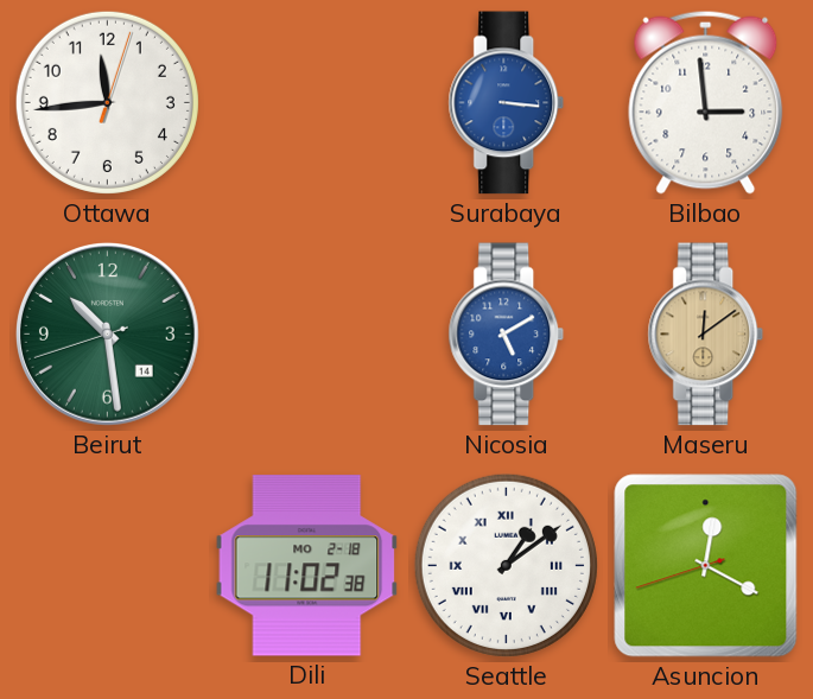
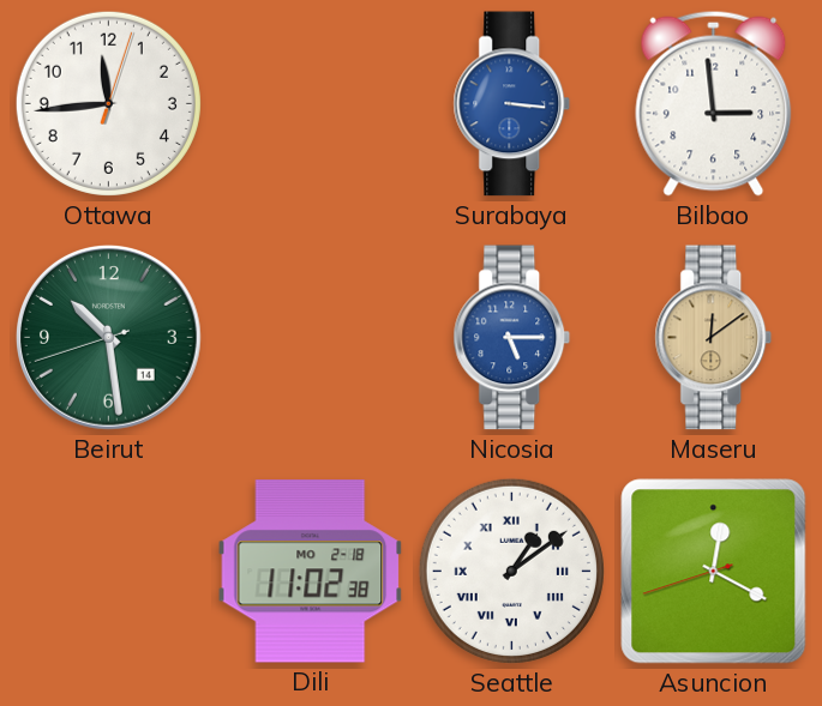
Nicosia: 5:10 -> 5:15
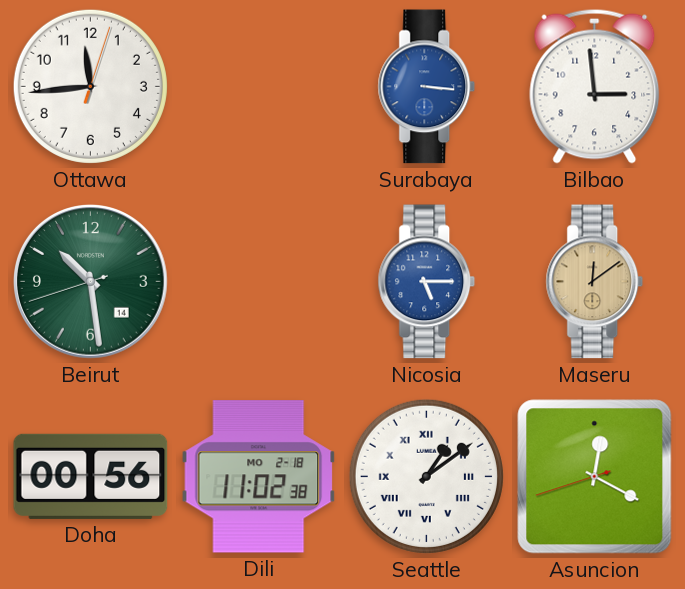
Doha: none -> 00:56
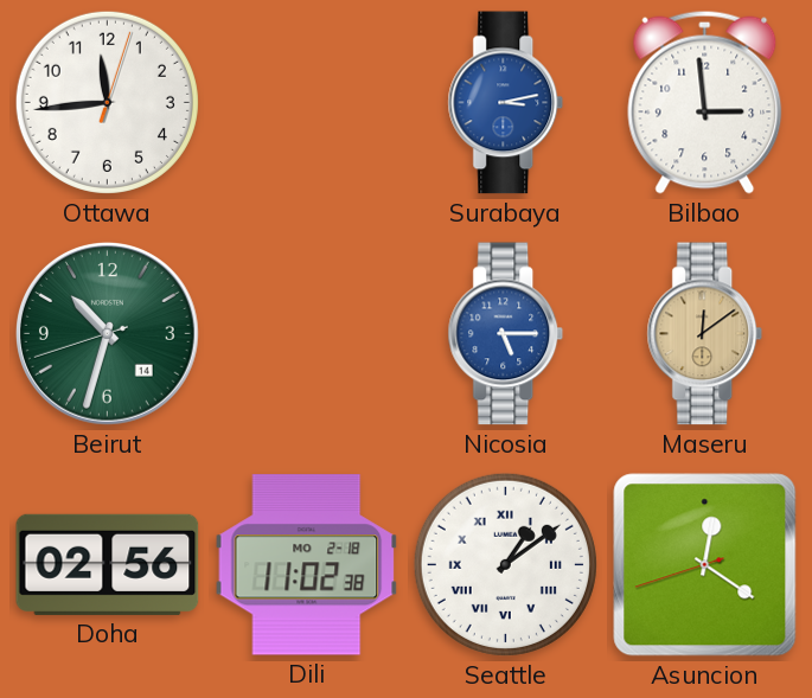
Surabaya: 3:16 -> 3:13
Beirut: 10:28 -> 10:32
Doha: 00:56 -> 02:56
Asuncion: 12:19 -> 12:20
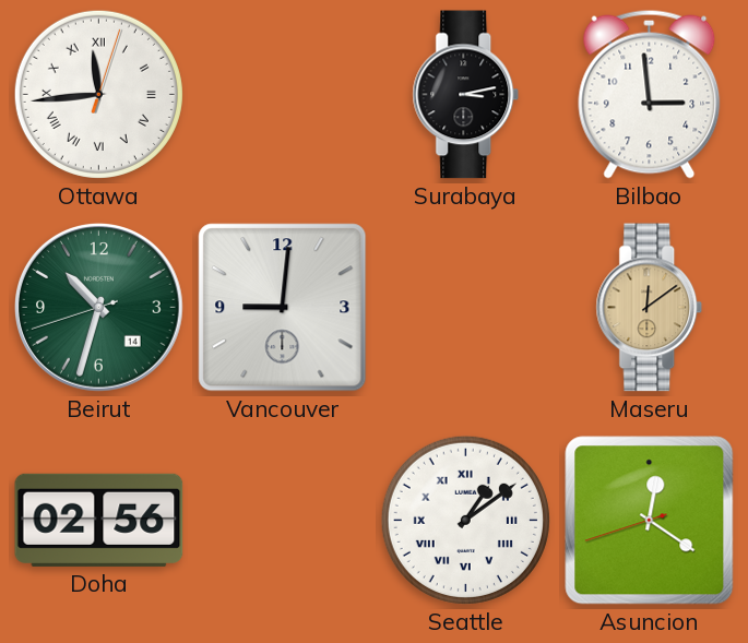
Ottawa numerals: Arabic -> Roman
Surabaya dial: blue -> black
Vancouver: none -> 9:01
Nicosia: 5:15 -> none
Dili: 11:02 -> none
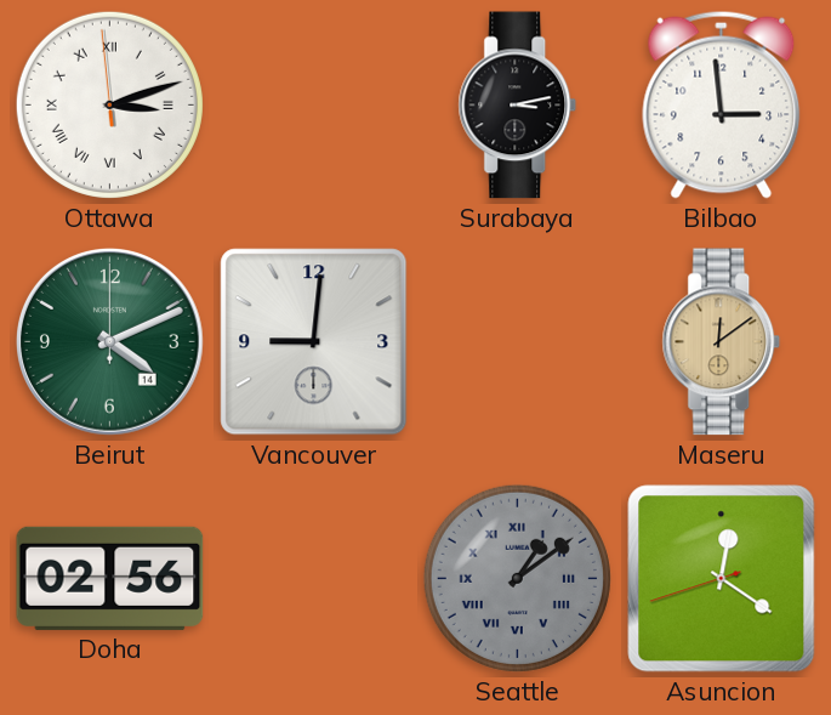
Ottawa: 11:44 -> 3:11
Beirut: 10:32 -> 4:11
Seattle dial: white -> grey
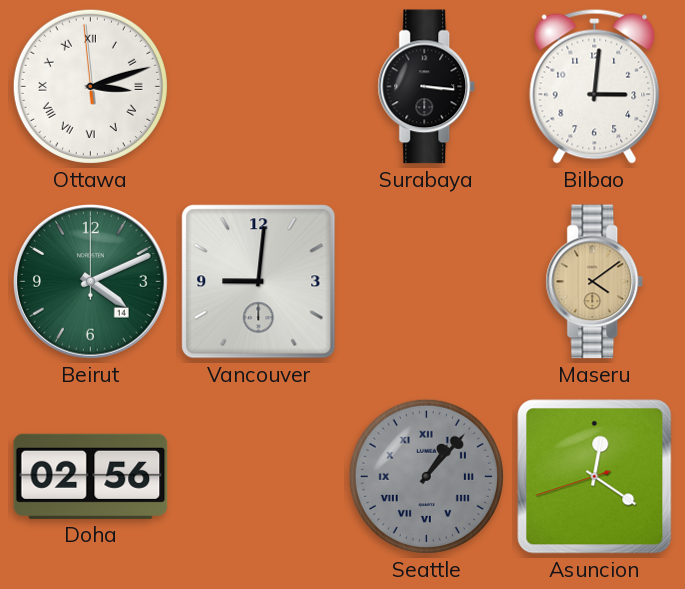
Surabaya: 3:13 -> 3:16
Bilbao: 2:59 -> 3:01
Maseru: 12:09 -> 4:09
Seattle: 1:09 -> 1:07
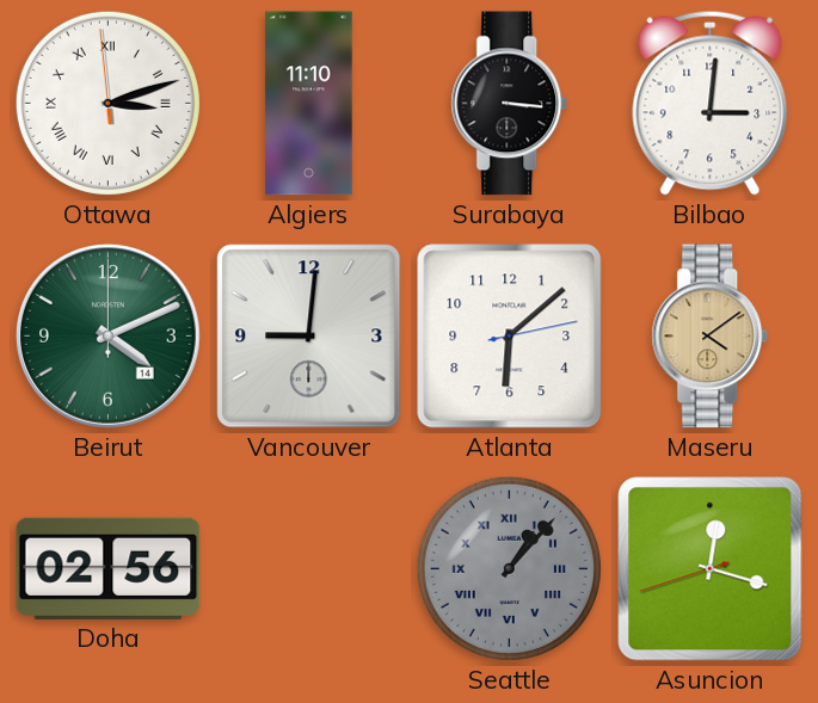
Algiers: none -> 11:10
Atlanta: none -> 6:08
Asuncion: 12:20 -> 12:17
